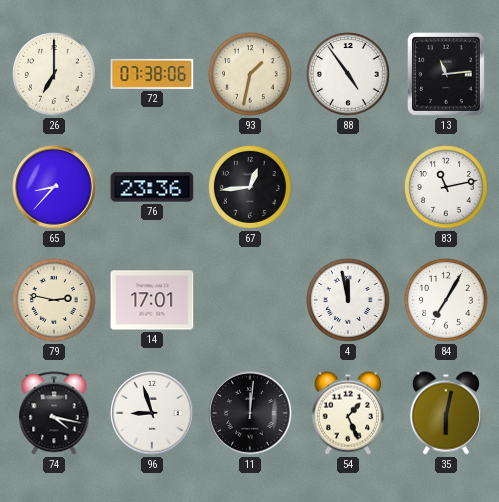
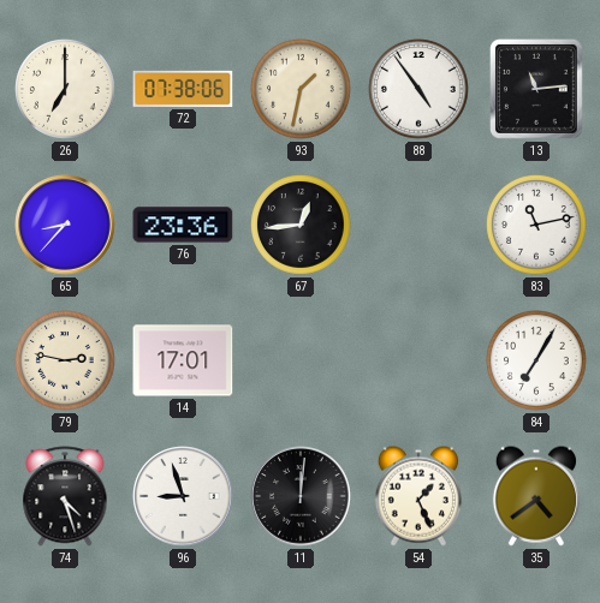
4: 11:58 -> none
74: 4:17 -> 4:27
35: 6:02 -> 4:39
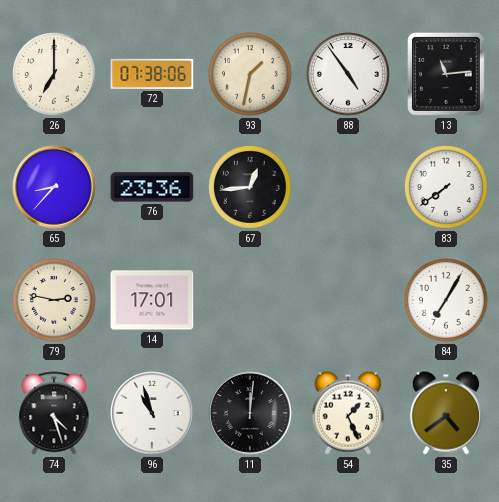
83: 11:13 -> 7:39
96: 8:57 -> 10:57
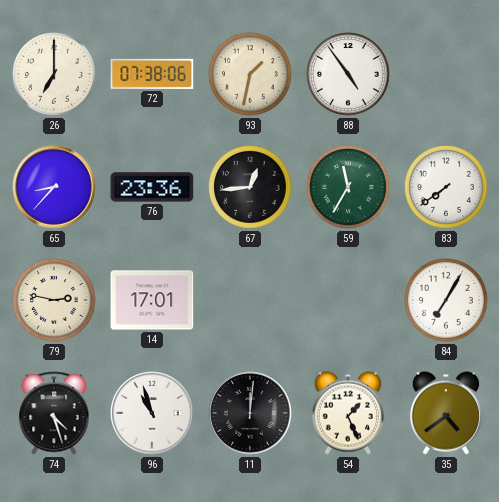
13: 11:14 -> none
59: none -> 11:35
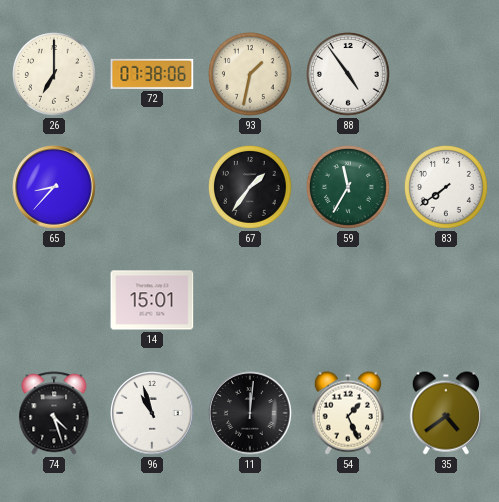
76: 23:36 -> none
67: 12:44 -> 1:36
79: 2:47 -> none
14: 17:01 -> 15:01
84: 7:05 -> none
